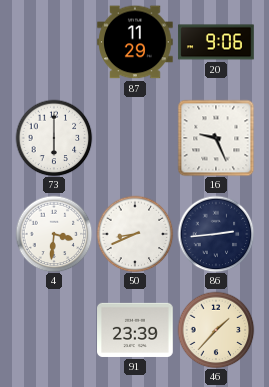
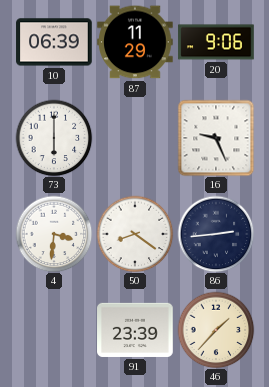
10: none -> 06:39
50: 8:41 -> 8:21
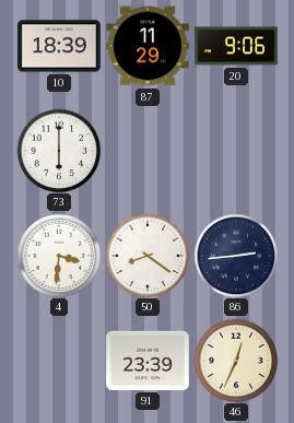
10: 06:39 -> 18:39
16: 9:26 -> none
46: 1:37 -> 12:34
